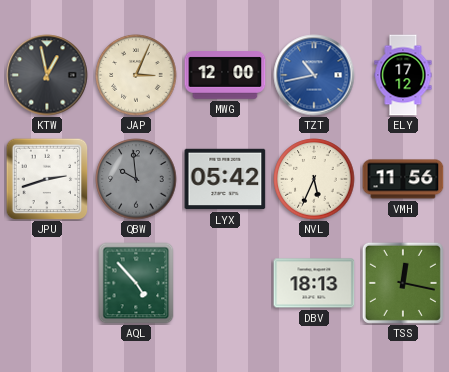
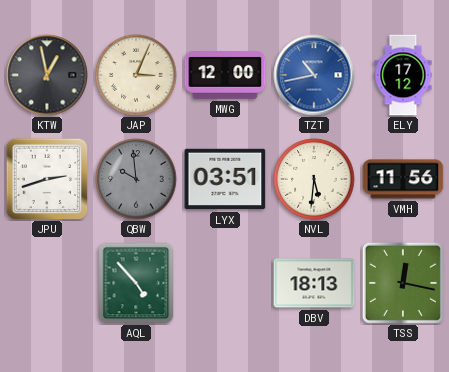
LYX: 05:42 -> 03:51
NVL: 5:34 -> 5:31
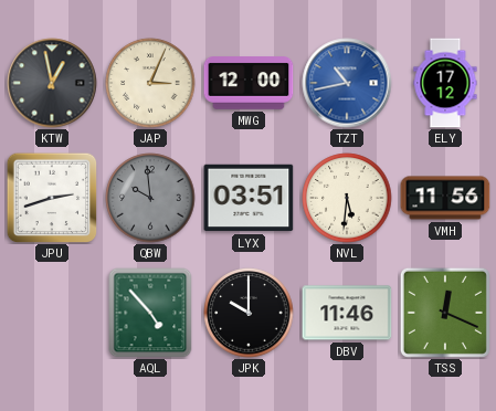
JPK: none -> 10:00
DBV: 18:13 -> 11:46
TSS: 12:17 -> 12:19
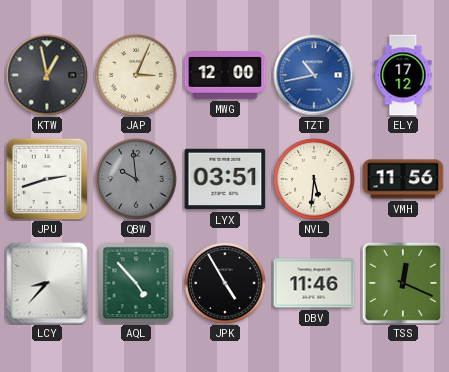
LCY: none -> 8:37
JPK: 10:00 -> 4:55
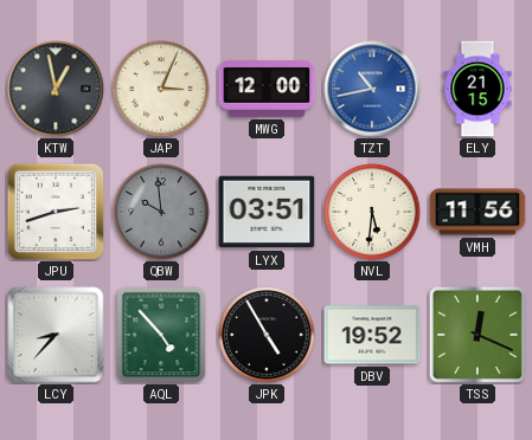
ELY: 17:12 -> 21:15
DBV: 11:46 -> 19:52
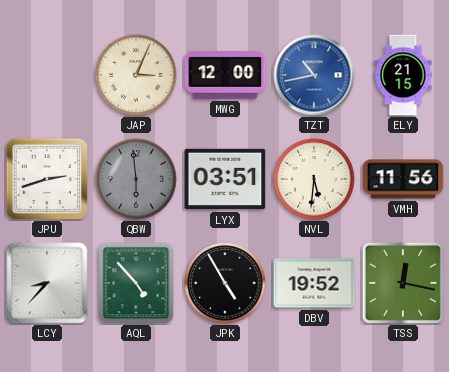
KTW: 12:58 -> none
QBW: 9:59 -> 5:59
TSS: 12:19 -> 12:17
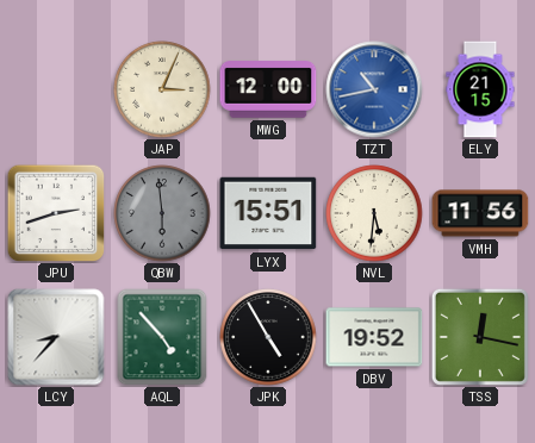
LYX: 03:51 -> 15:51
